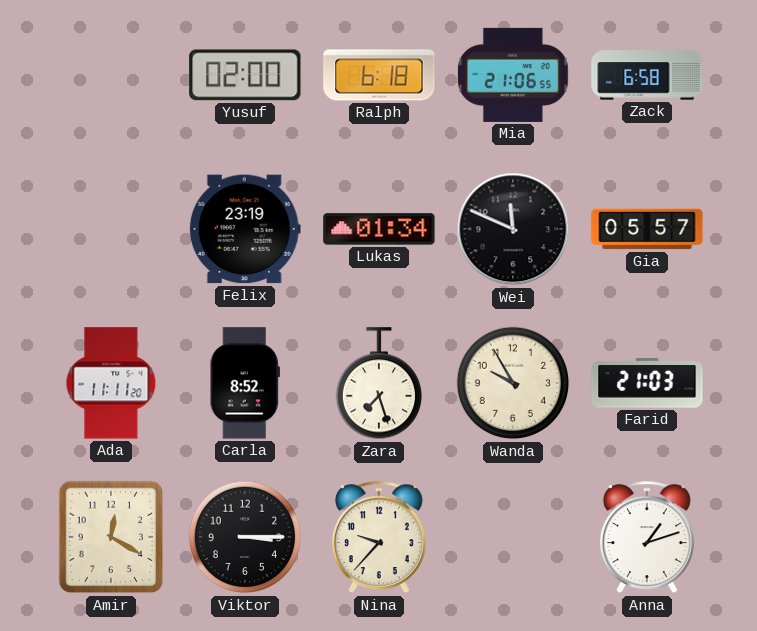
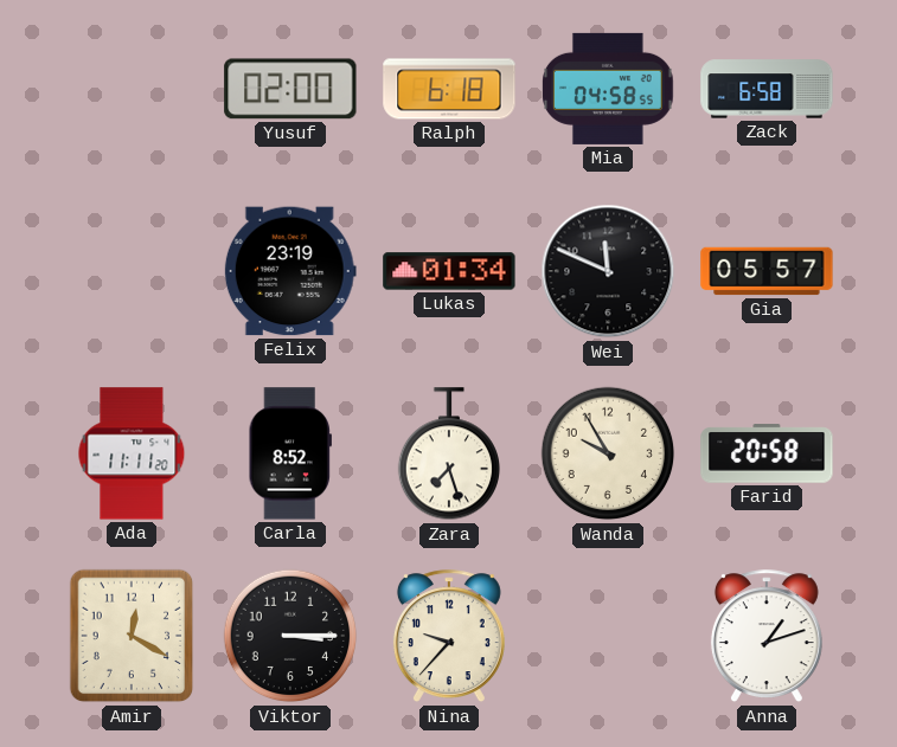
Mia: 21:06 -> 04:58
Farid: 21:03 -> 20:58
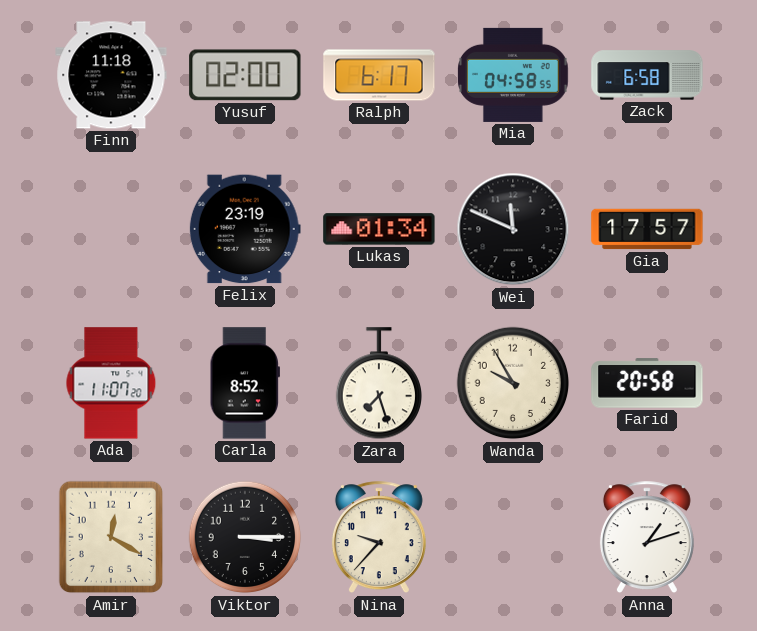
Finn: none -> 11:18
Ralph: 6:18 -> 6:17
Gia: 05:57 -> 17:57
Ada: 11:11 -> 11:07
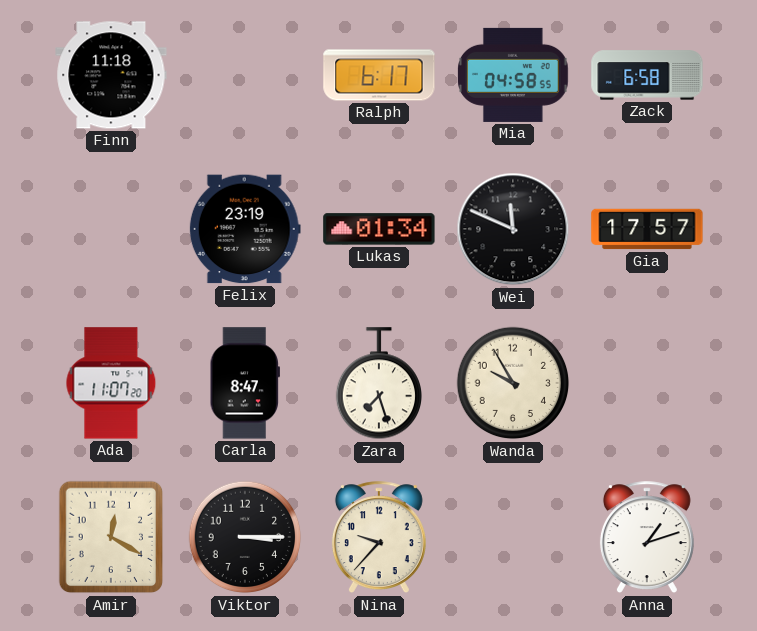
Yusuf: 02:00 -> none
Carla: 8:52 -> 8:47
Farid: 20:58 -> none
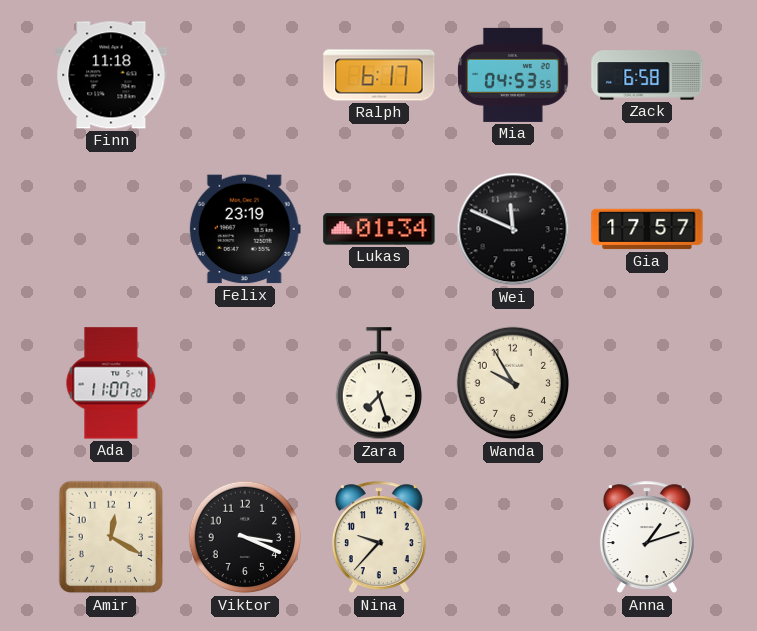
Mia: 04:58 -> 04:53
Carla: 8:47 -> none
Viktor: 3:15 -> 3:19
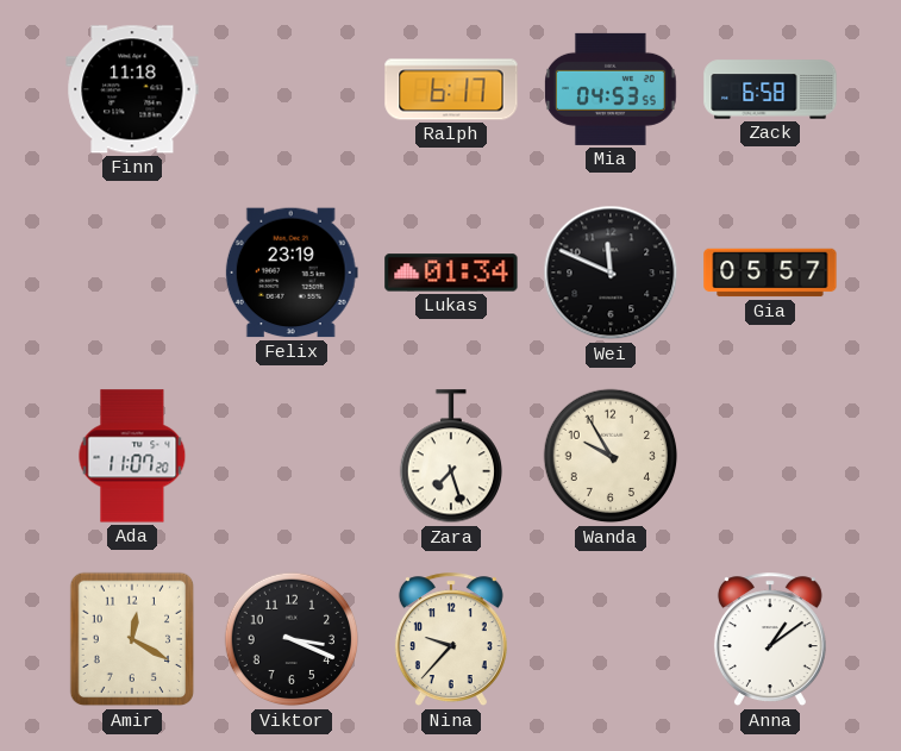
Gia: 17:57 -> 05:57
Anna: 1:12 -> 1:09
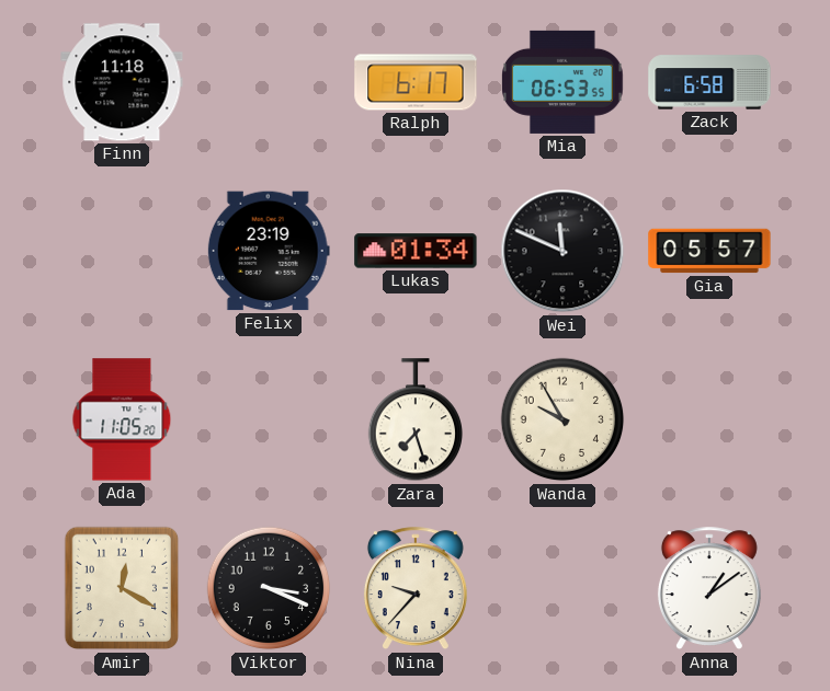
Mia: 04:53 -> 06:53
Ada: 11:07 -> 11:05
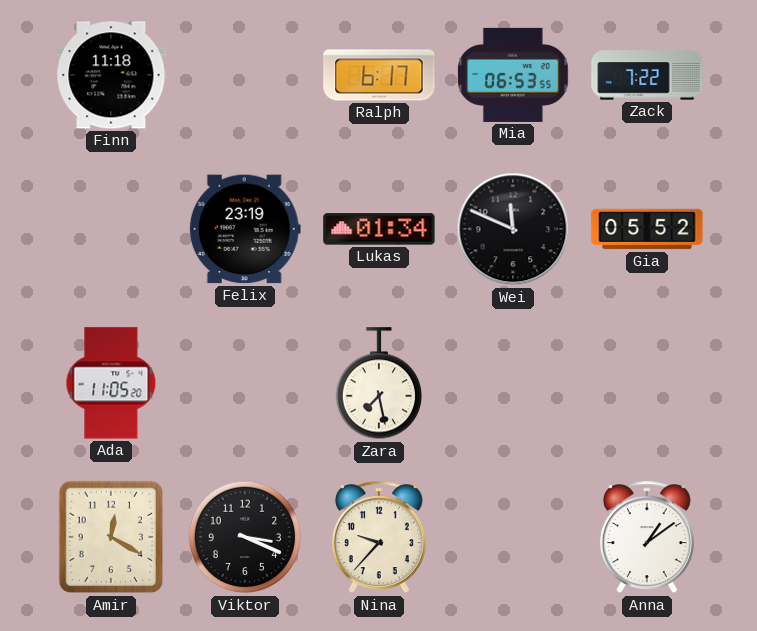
Zack: 6:58 -> 7:22
Gia: 05:57 -> 05:52
Zara: 7:27 -> 7:28
Wanda: 9:55 -> none
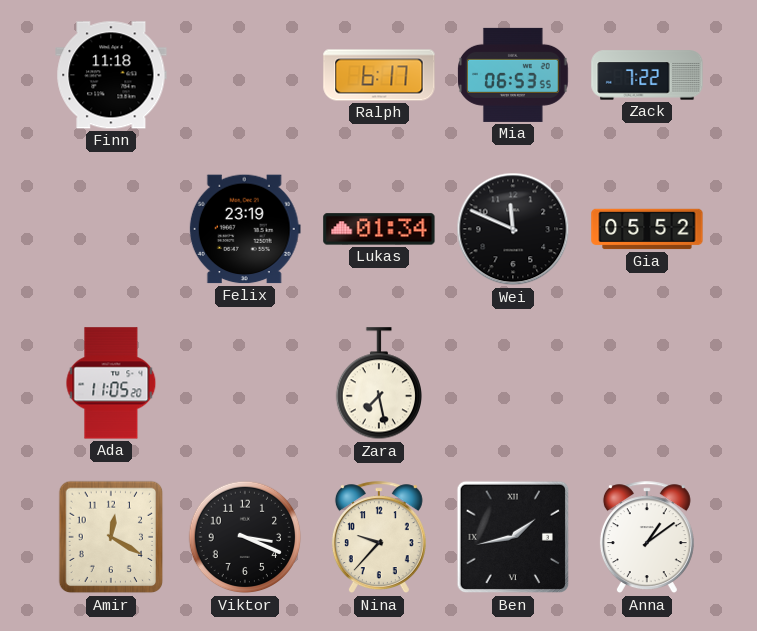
Ben: none -> 1:43
